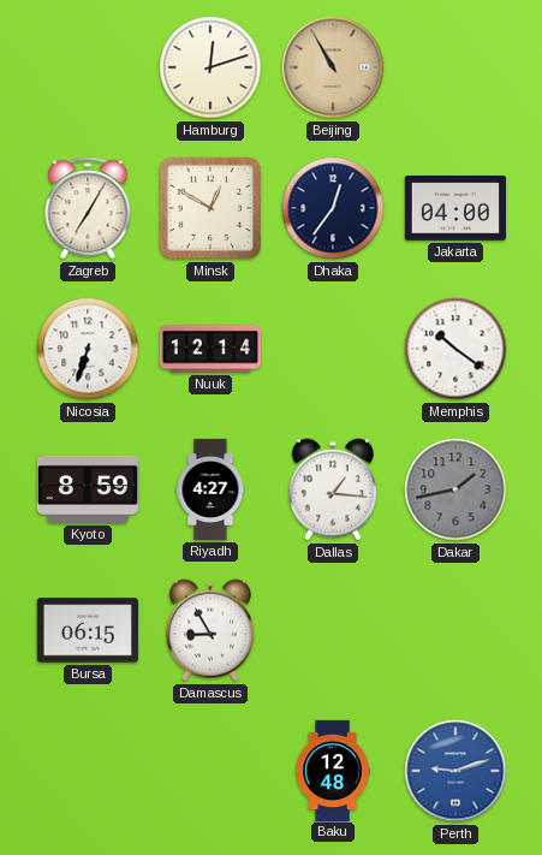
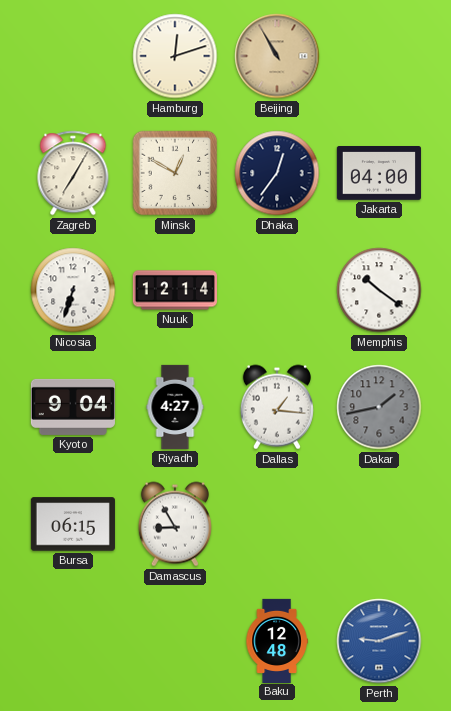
Kyoto: 8:59 -> 9:04
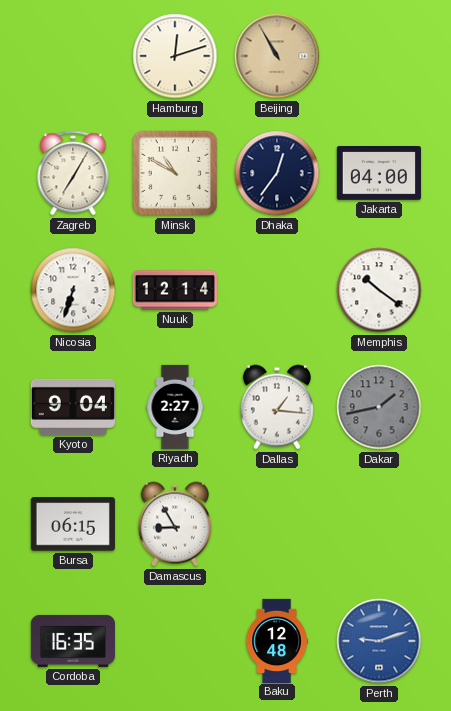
Minsk: 12:50 -> 10:50
Riyadh: 4:27 -> 2:27
Cordoba: none -> 16:35
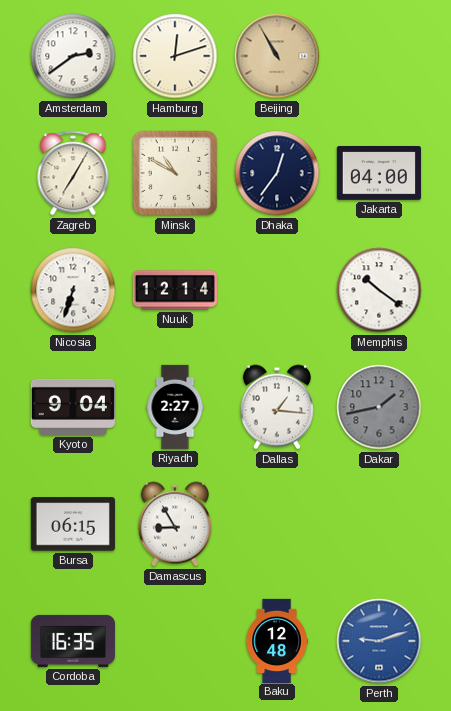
Amsterdam: none -> 2:39
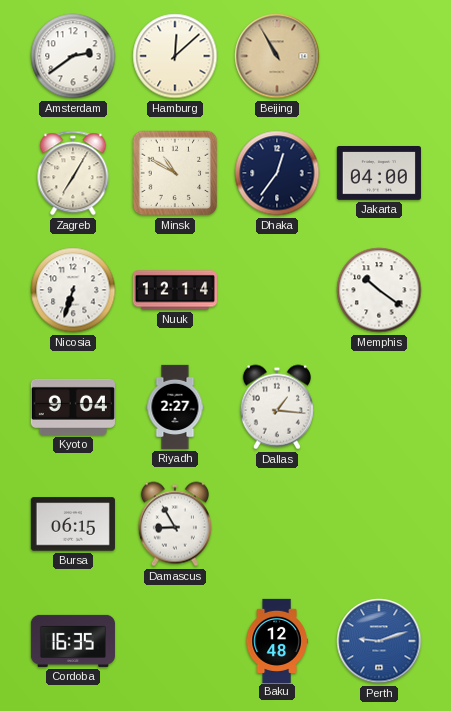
Hamburg: 12:12 -> 12:08
Dakar: 1:43 -> none
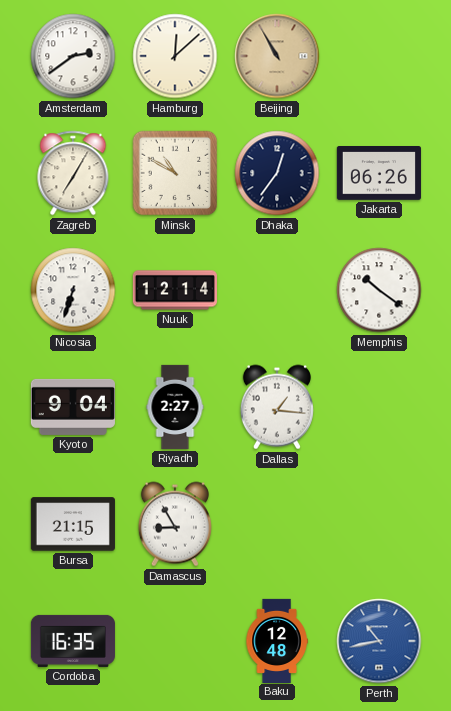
Jakarta: 04:00 -> 06:26
Bursa: 06:15 -> 21:15
Perth: 9:12 -> 10:43
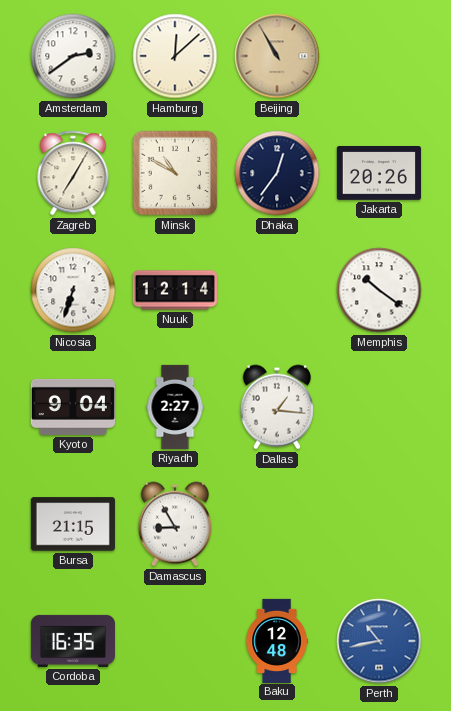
Jakarta: 06:26 -> 20:26
